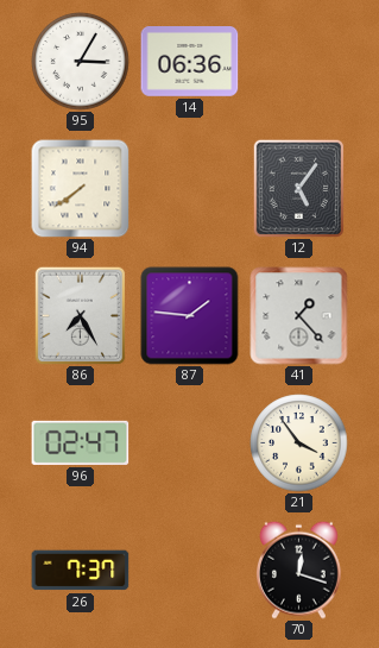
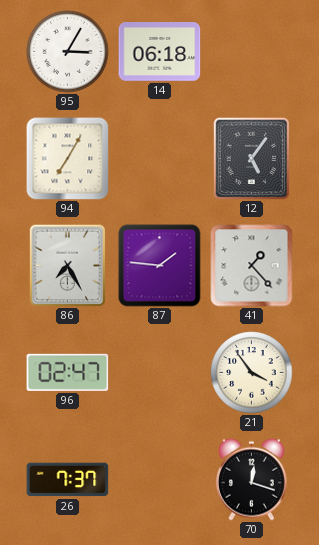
14: 06:36 -> 06:18
94: 7:39 -> 7:05
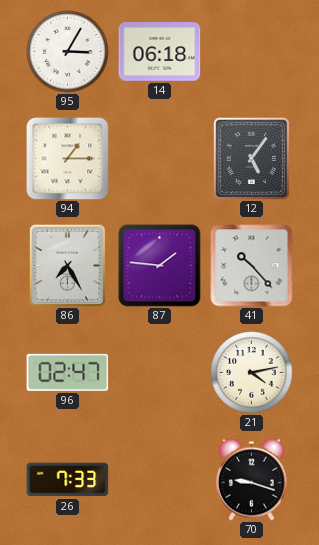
94: 7:05 -> 1:15
41: 1:23 -> 10:23
21: 3:54 -> 4:13
26: 7:37 -> 7:33
70: 12:18 -> 9:18
